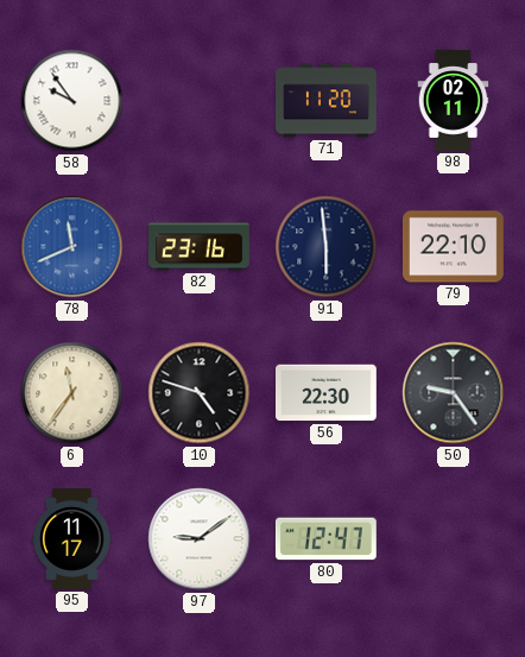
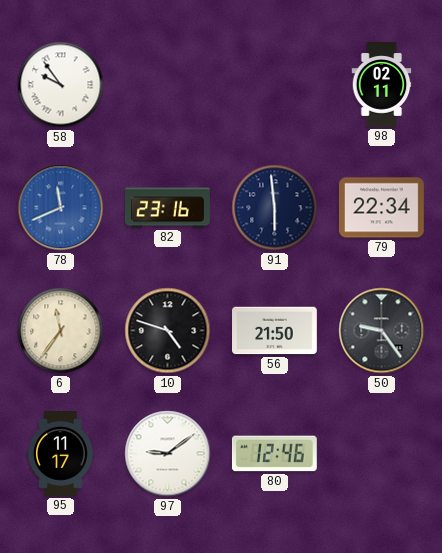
71: 11:20 -> none
79: 22:10 -> 22:34
56: 22:30 -> 21:50
80: 12:47 -> 12:46
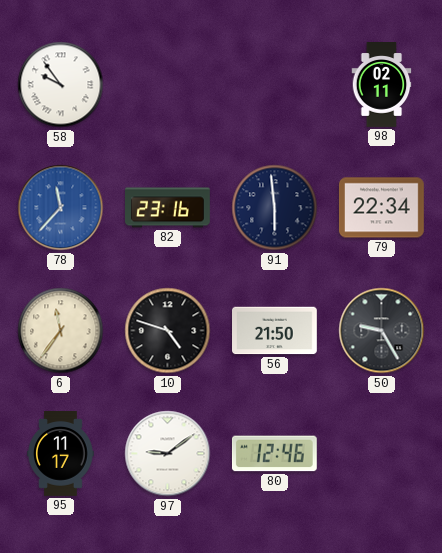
78: 11:41 -> 11:37
50: 9:24 -> 9:25
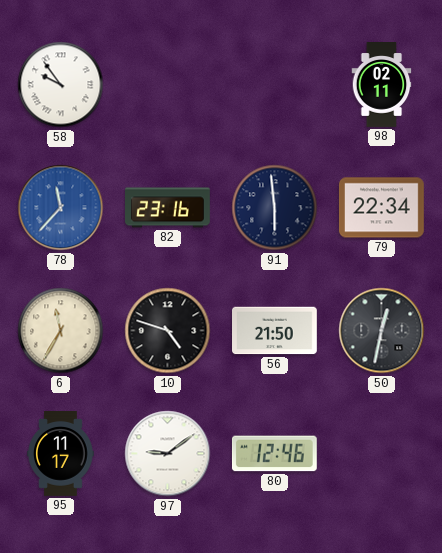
6: 11:36 -> 11:35
50: 9:25 -> 12:32
